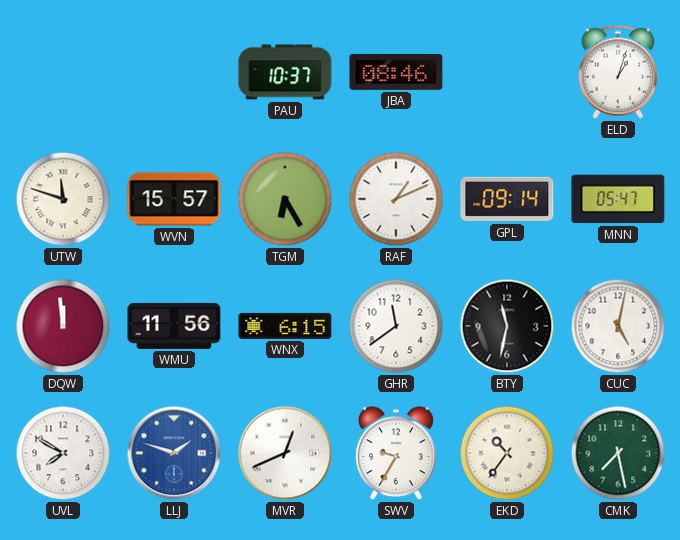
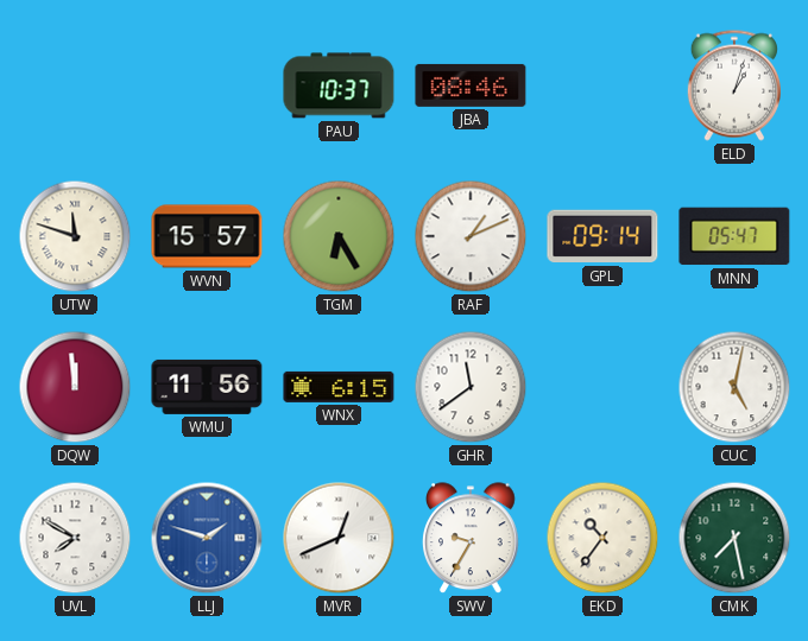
BTY: 11:32 -> none
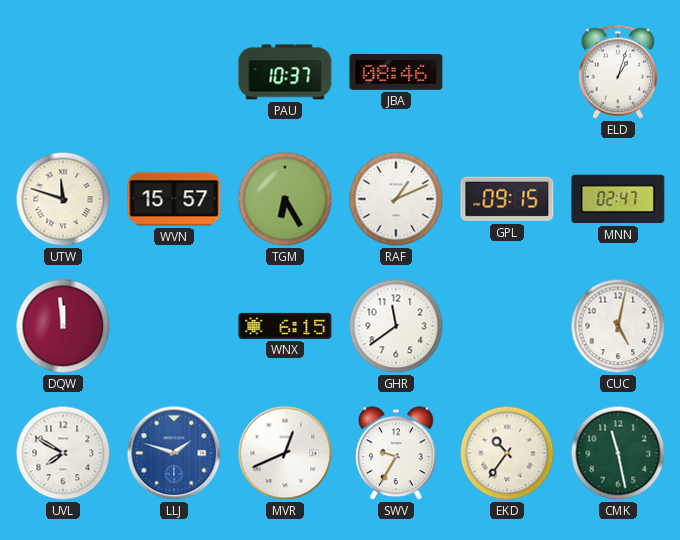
GPL: 09:14 -> 09:15
MNN: 05:47 -> 02:47
WMU: 11:56 -> none
CMK: 7:28 -> 11:28
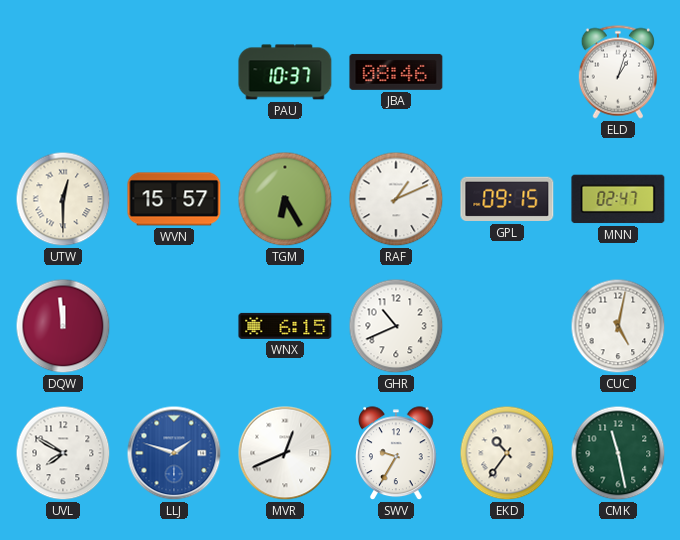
UTW: 11:48 -> 12:30
GHR: 11:39 -> 10:41
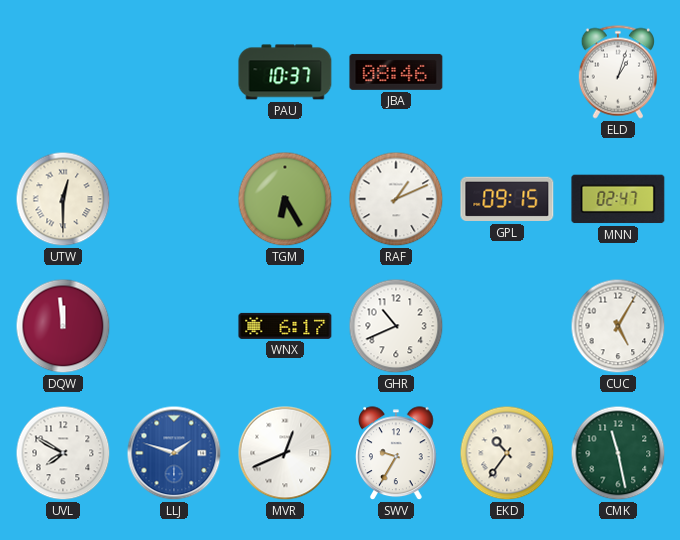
WVN: 15:57 -> none
WNX: 6:15 -> 6:17
CUC: 5:02 -> 5:05
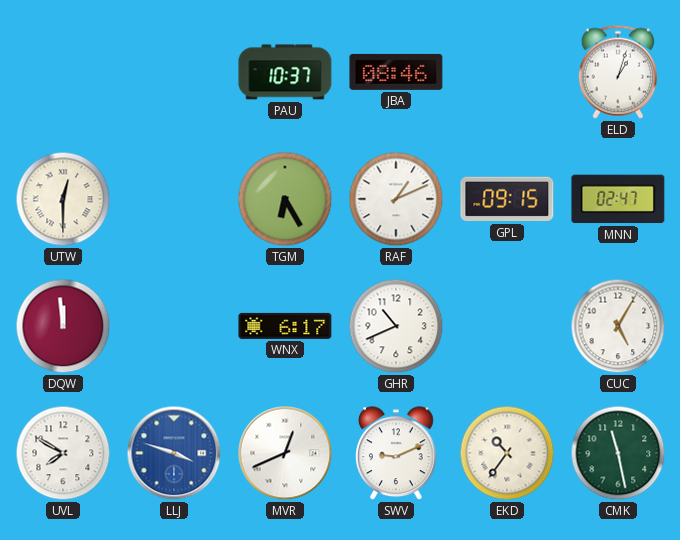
LLJ: 1:48 -> 3:48
SWV: 9:35 -> 9:11
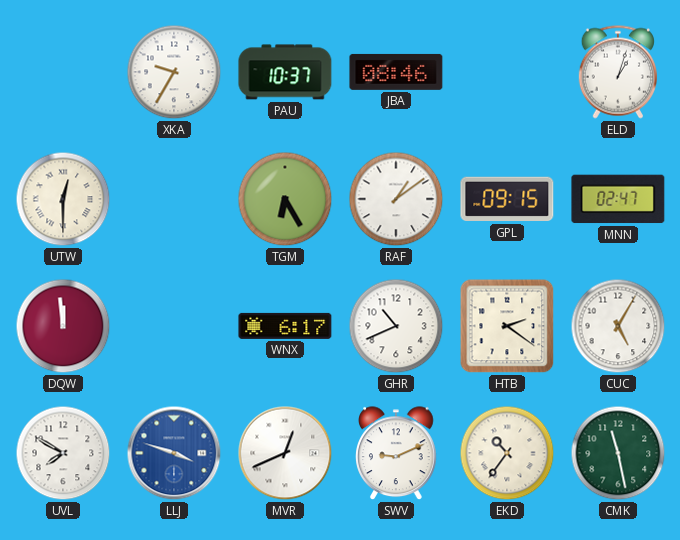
XKA: none -> 9:35
RAF: 1:11 -> 1:09
HTB: none -> 2:21
